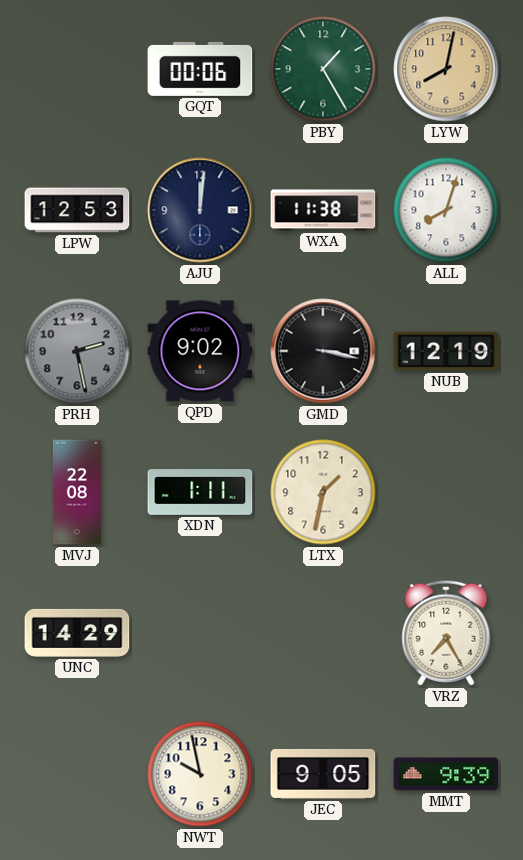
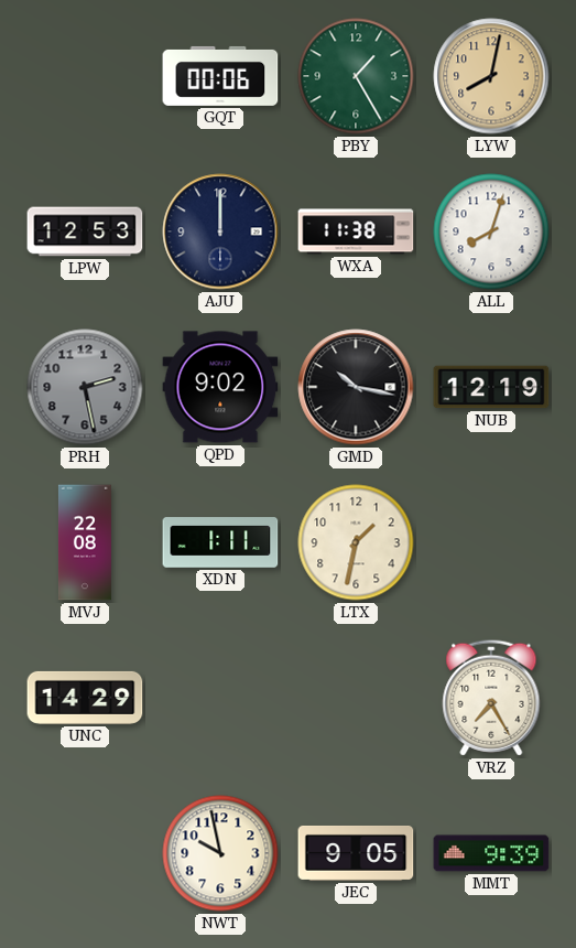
AJU: 12:01 -> 12:00
GMD: 3:17 -> 10:17
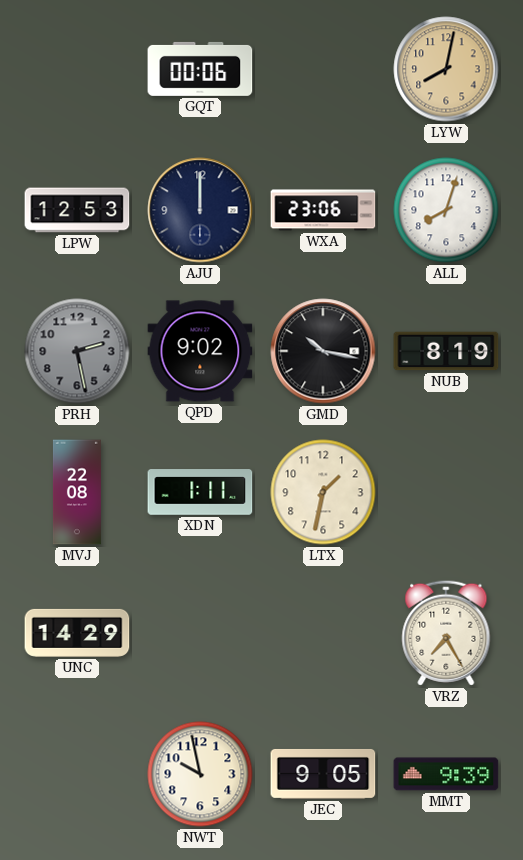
PBY: 1:25 -> none
WXA: 11:38 -> 23:06
NUB: 12:19 -> 8:19
